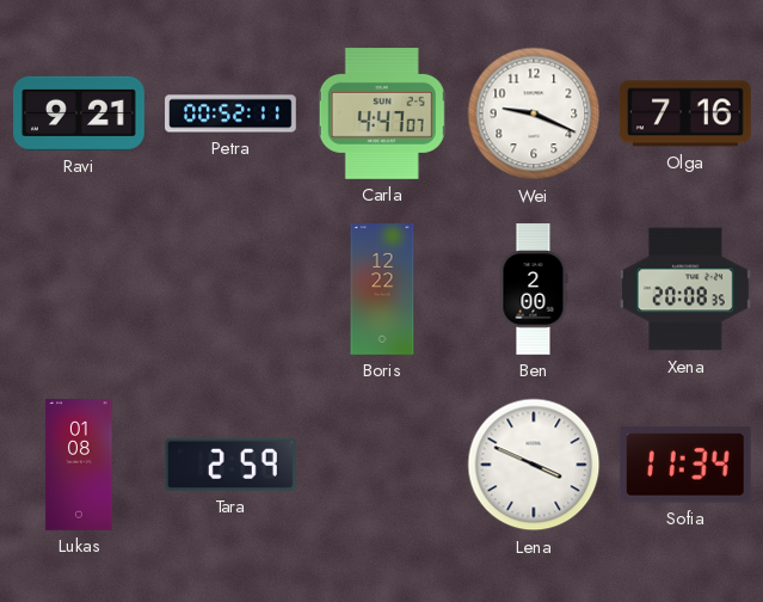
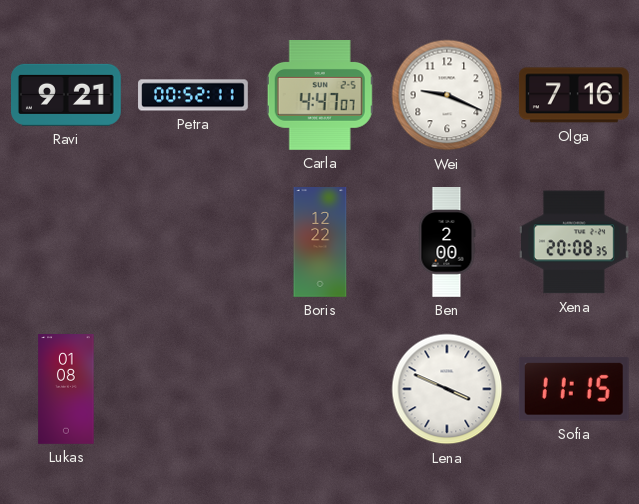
Tara: 2:59 -> none
Sofia: 11:34 -> 11:15
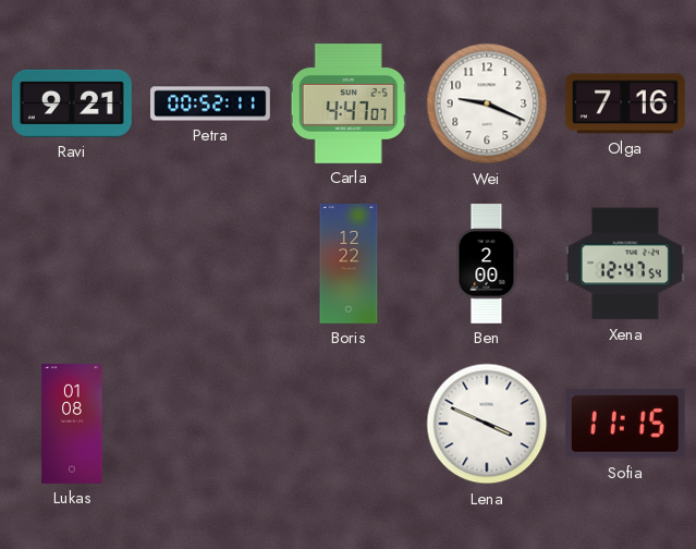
Xena: 20:08 -> 12:47
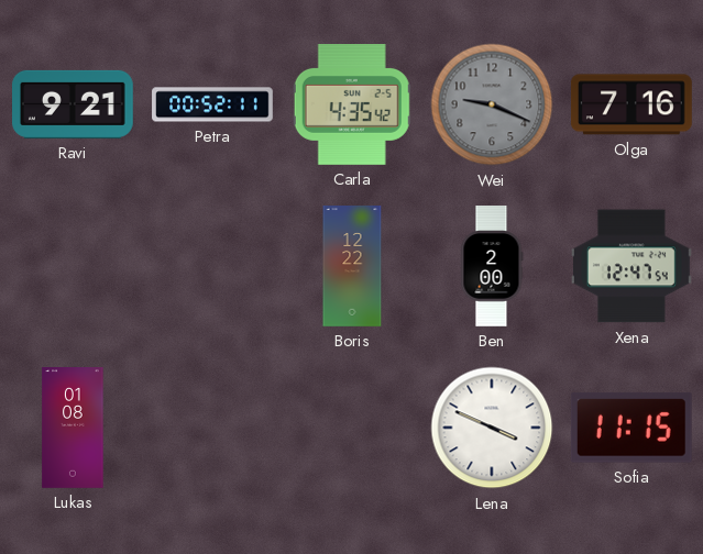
Carla: 4:47 -> 4:35
Wei dial: white -> grey
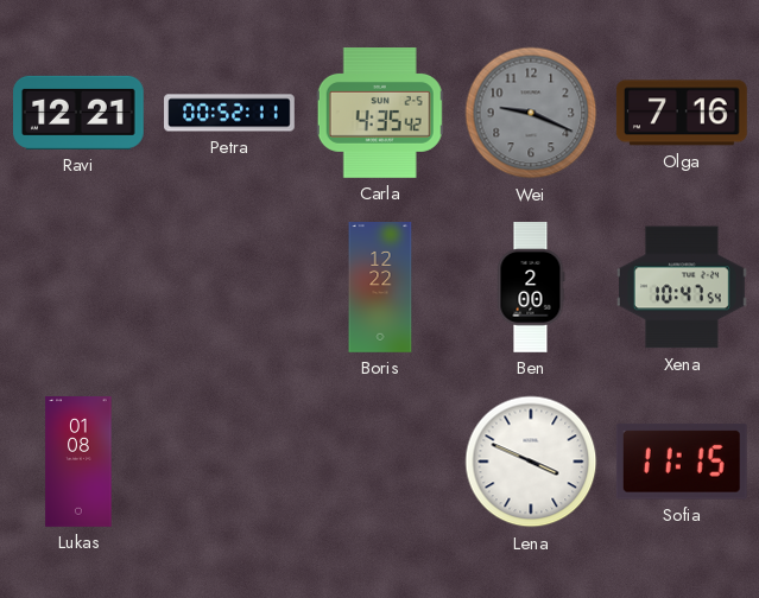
Ravi: 9:21 -> 12:21
Xena: 12:47 -> 10:47
